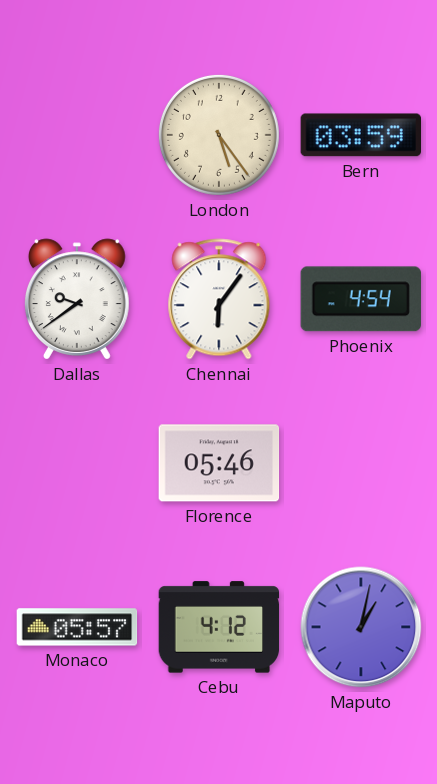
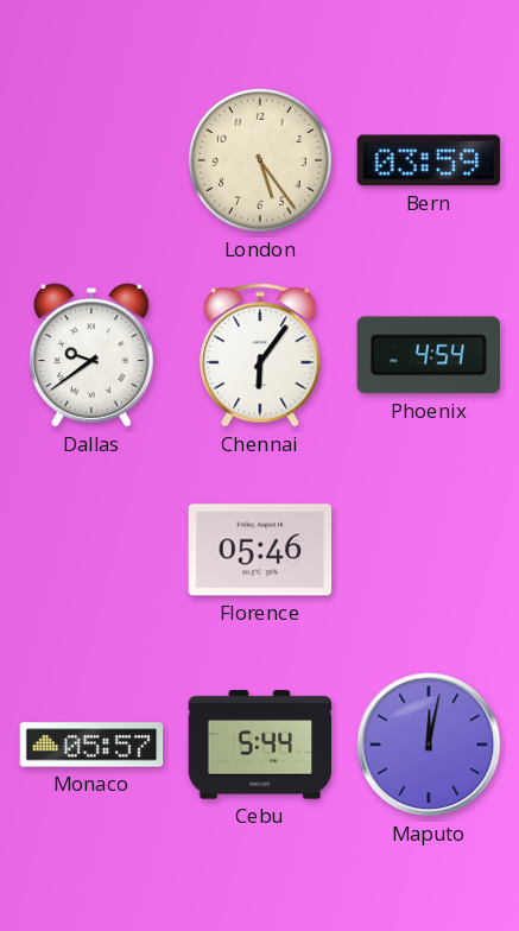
Cebu: 4:12 -> 5:44
Maputo: 1:02 -> 12:02
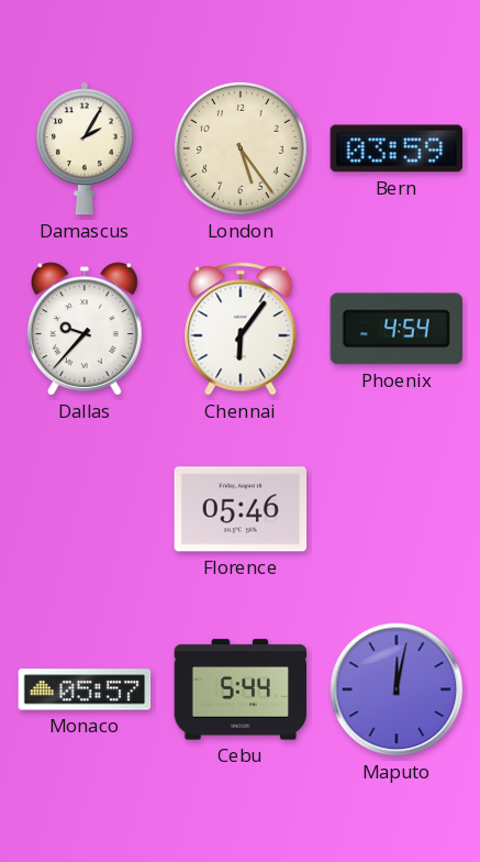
Damascus: none -> 2:05
Dallas: 9:39 -> 9:37
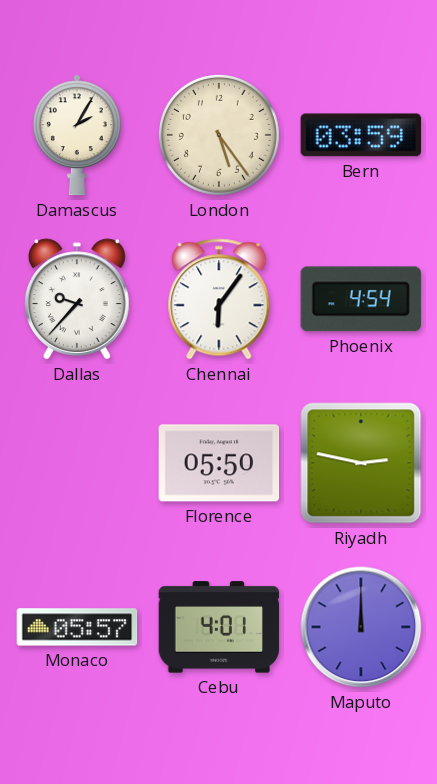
Florence: 05:46 -> 05:50
Riyadh: none -> 2:47
Cebu: 5:44 -> 4:01
Maputo: 12:02 -> 12:00
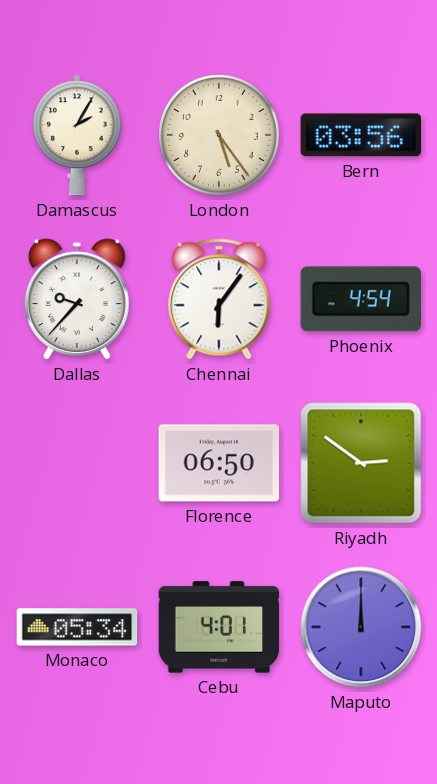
Bern: 03:59 -> 03:56
Florence: 05:50 -> 06:50
Riyadh: 2:47 -> 2:51
Monaco: 05:57 -> 05:34
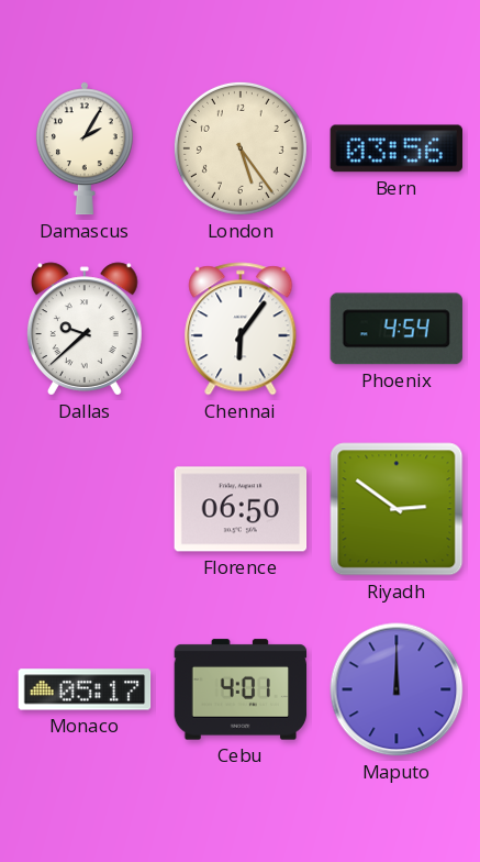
Dallas: 9:37 -> 9:38
Monaco: 05:34 -> 05:17
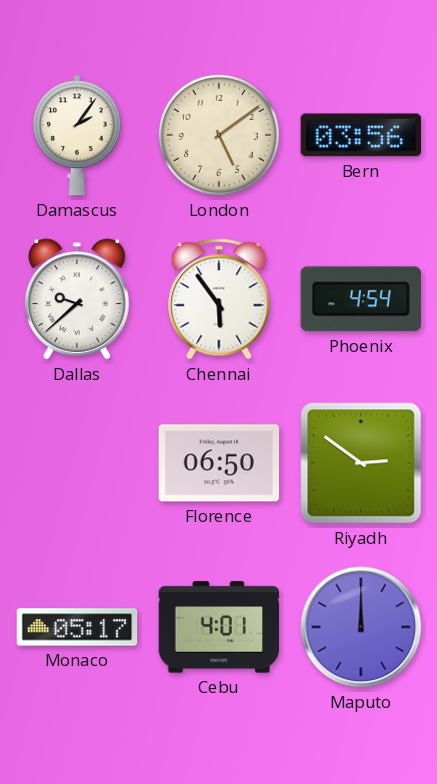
Damascus: 2:05 -> 2:06
London: 5:24 -> 5:09
Chennai: 6:06 -> 5:54
